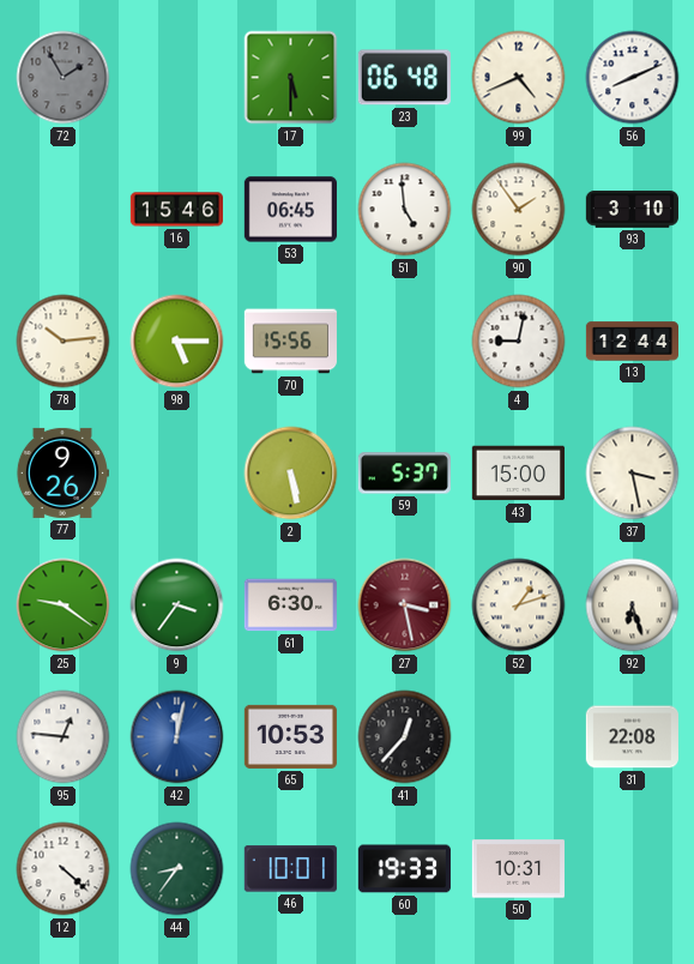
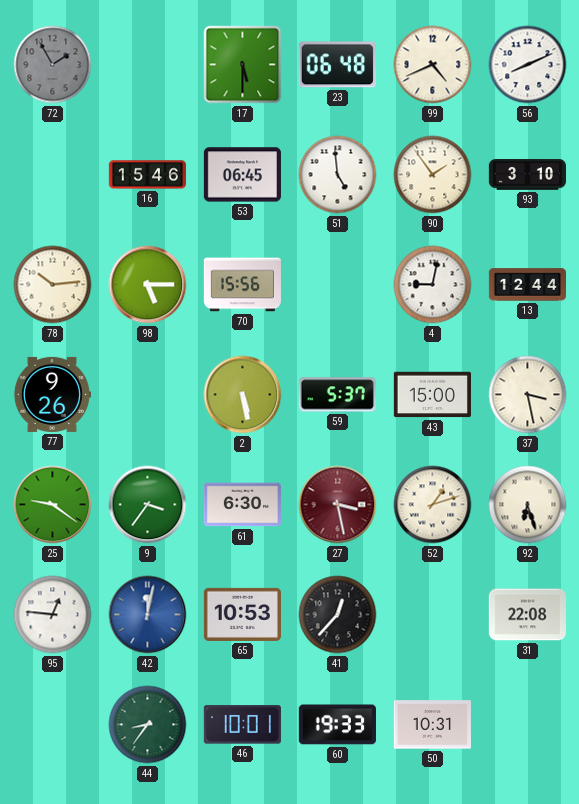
12: 4:22 -> none
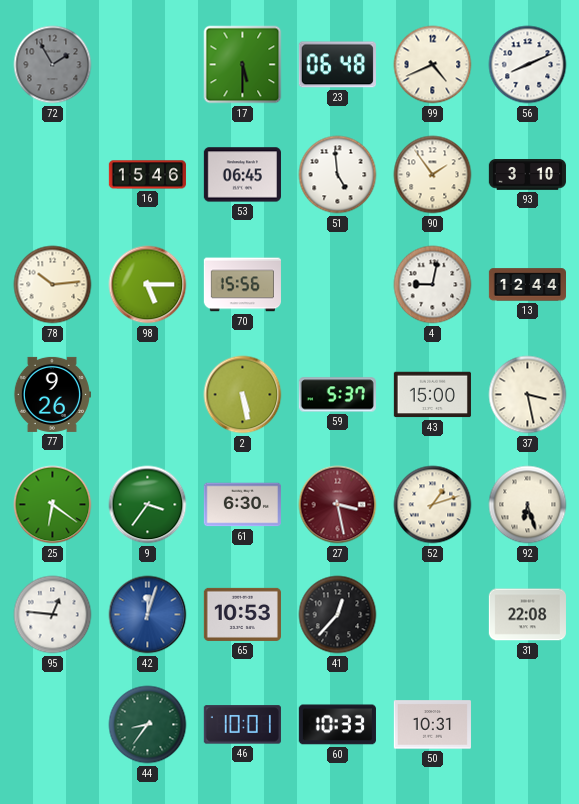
25: 9:21 -> 6:21
42: 12:02 -> 12:03
60: 19:33 -> 10:33
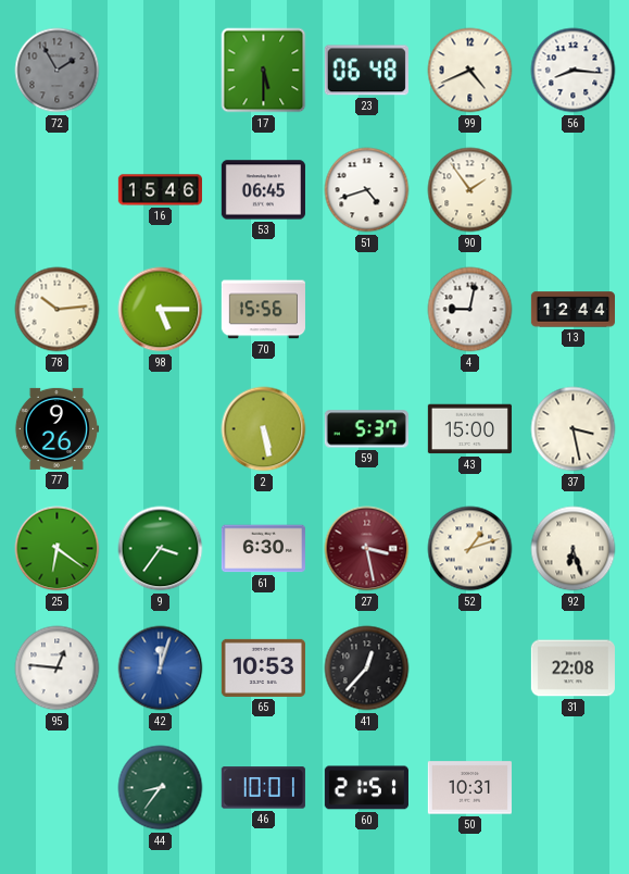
56: 8:11 -> 8:16
51: 4:59 -> 4:42
93: 3:10 -> none
60: 10:33 -> 21:51
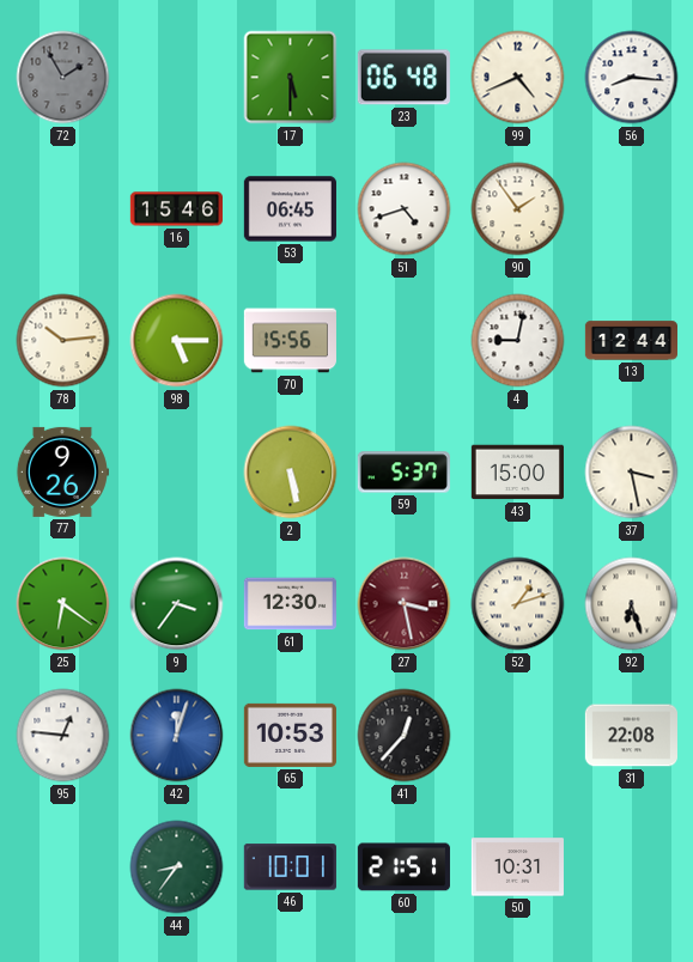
61: 6:30 -> 12:30
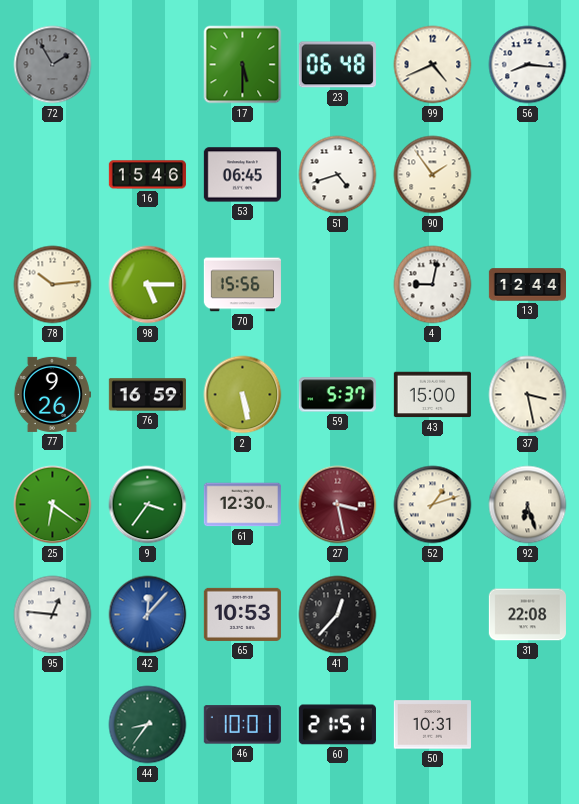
76: none -> 16:59
42: 12:03 -> 12:07
